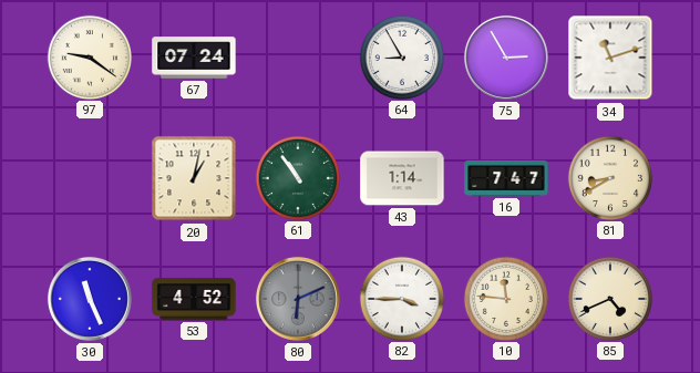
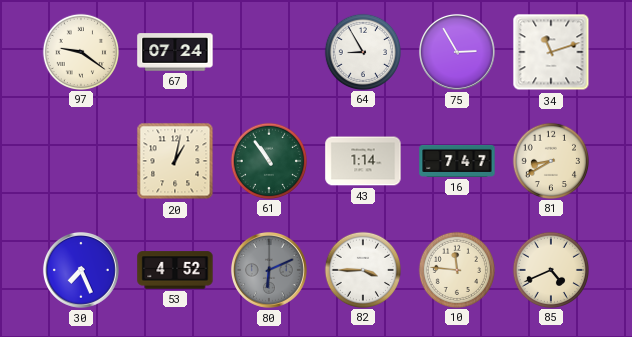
30: 11:26 -> 7:26
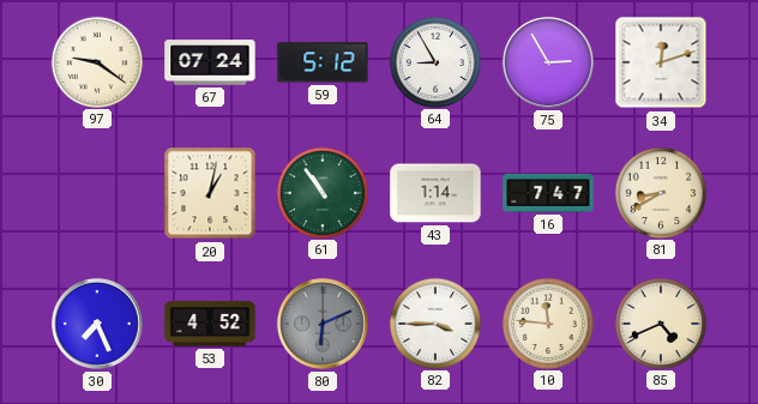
59: none -> 5:12
34: 11:12 -> 12:12
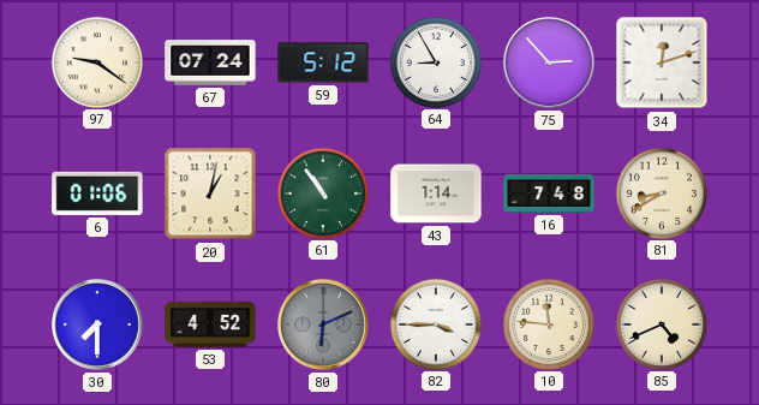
75: 2:55 -> 2:53
6: none -> 01:06
16: 7:47 -> 7:48
30: 7:26 -> 7:30
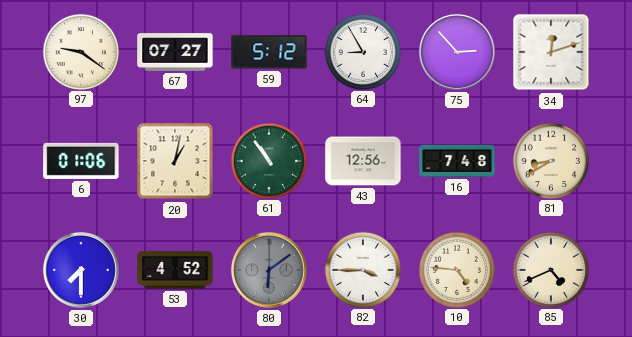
67: 07:24 -> 07:27
43: 1:14 -> 12:56
80: 6:11 -> 6:09
10: 11:46 -> 4:46
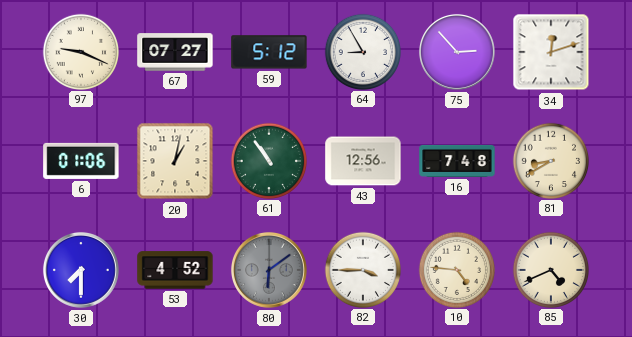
97: 9:21 -> 9:19
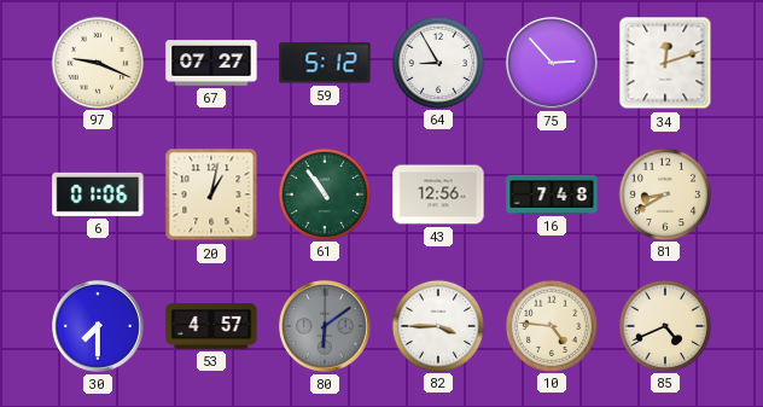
53: 4:52 -> 4:57
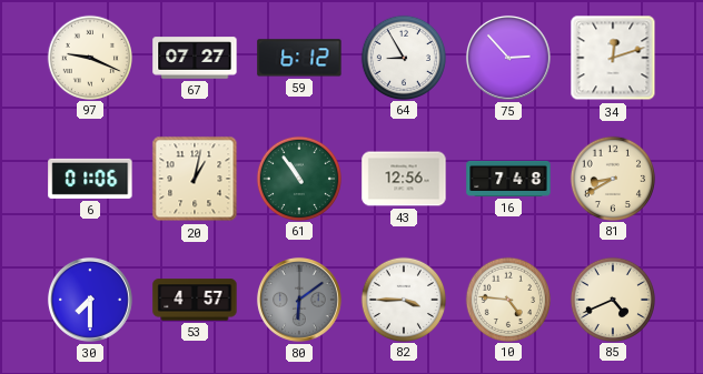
59: 5:12 -> 6:12
